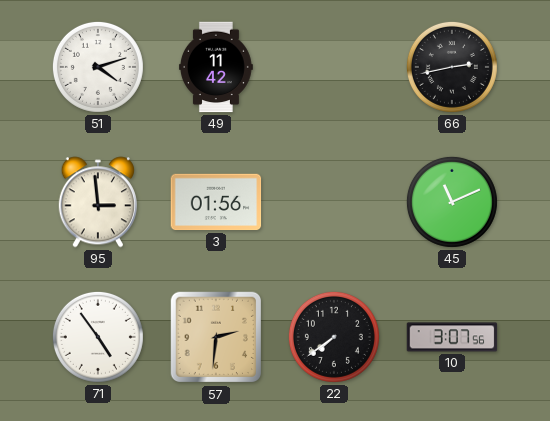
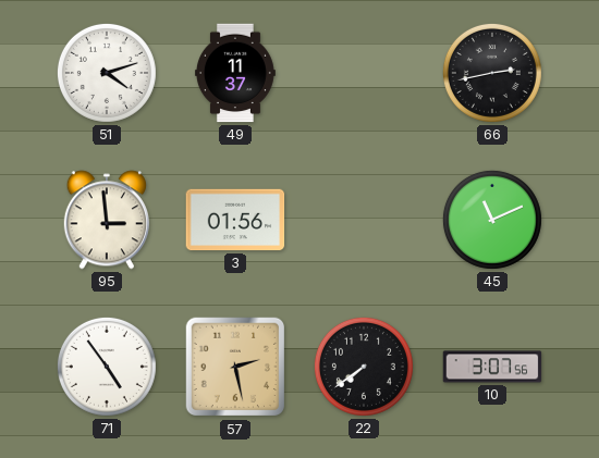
49: 11:42 -> 11:37
57: 2:31 -> 2:28
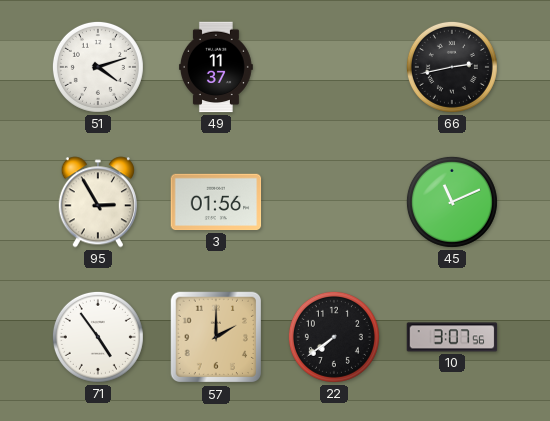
95: 2:59 -> 2:55
57: 2:28 -> 2:00
